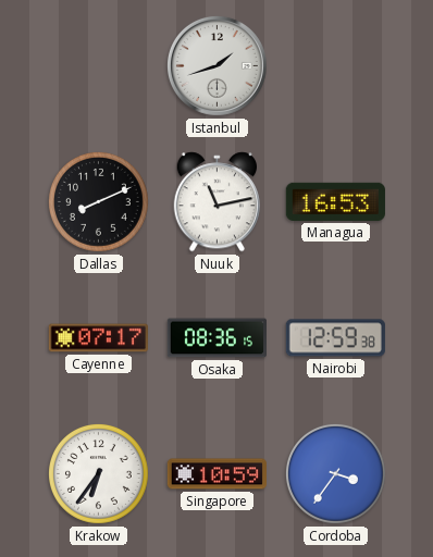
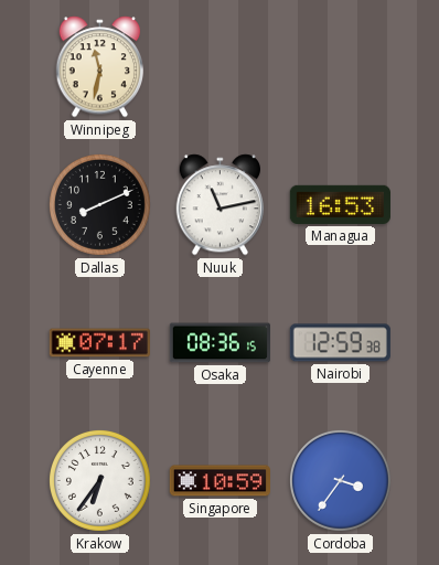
Winnipeg: none -> 11:32
Istanbul: 1:42 -> none
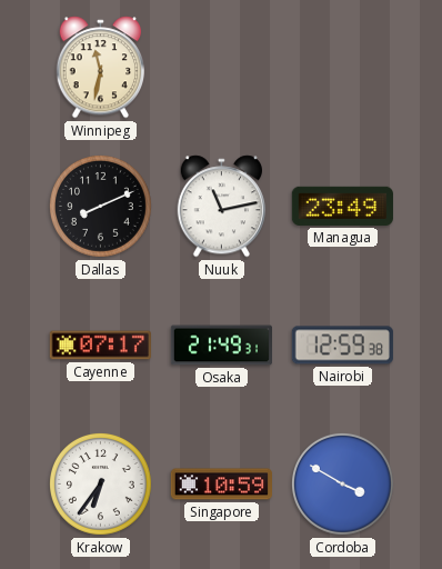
Managua: 16:53 -> 23:49
Osaka: 08:36 -> 21:49
Cordoba: 3:36 -> 3:50
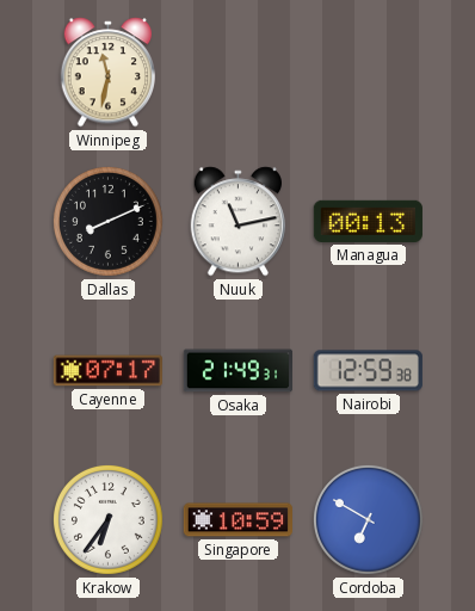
Managua: 23:49 -> 00:13
Cordoba: 3:50 -> 6:50
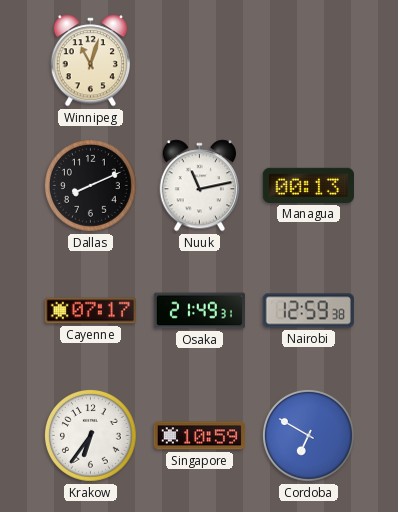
Winnipeg: 11:32 -> 11:03
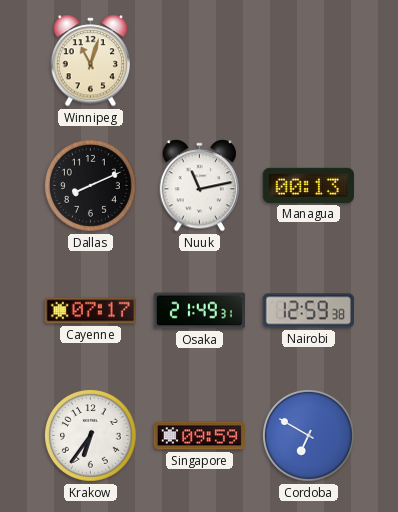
Singapore: 10:59 -> 09:59
